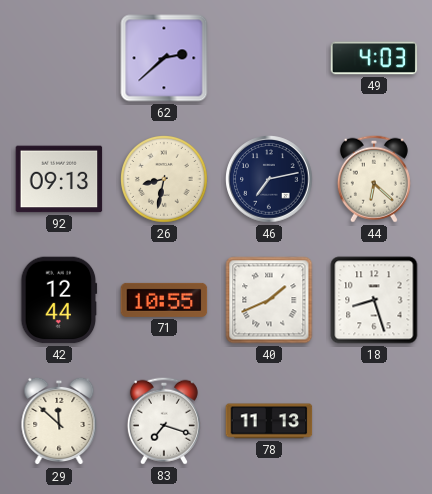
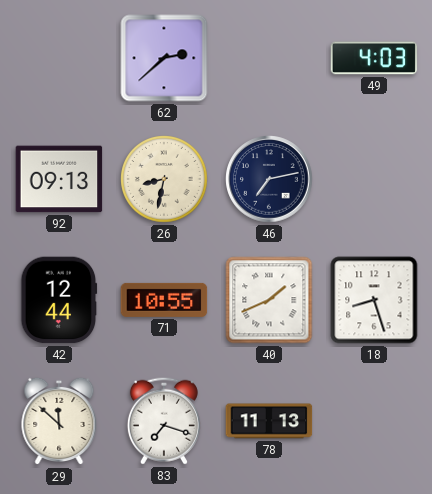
44: 6:22 -> none
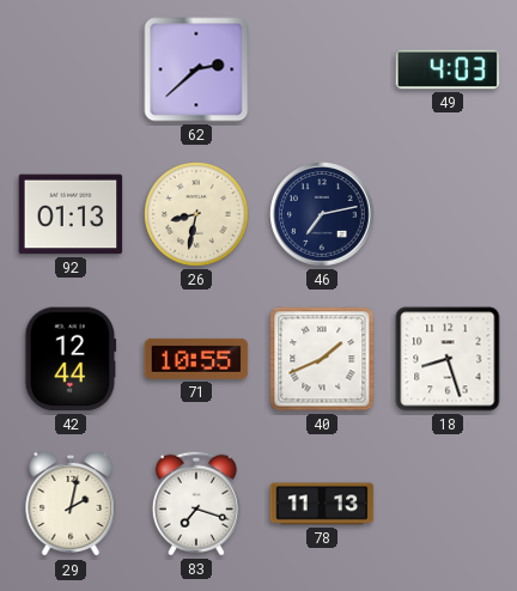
92: 09:13 -> 01:13
29: 11:52 -> 2:02
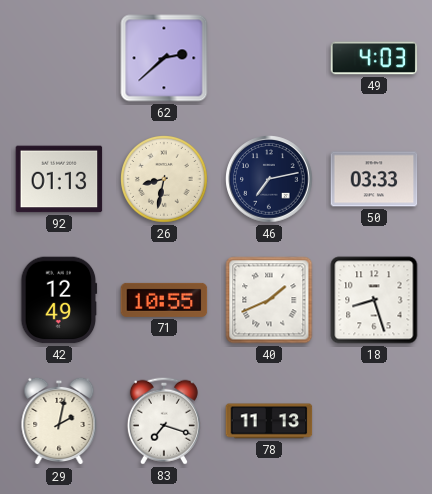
50: none -> 03:33
42: 12:44 -> 12:49
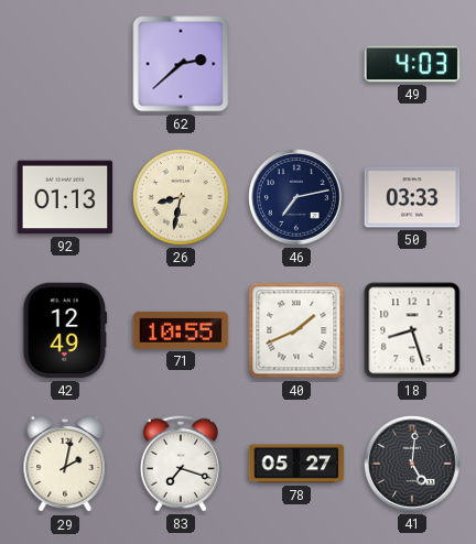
78: 11:13 -> 05:27
41: none -> 5:01
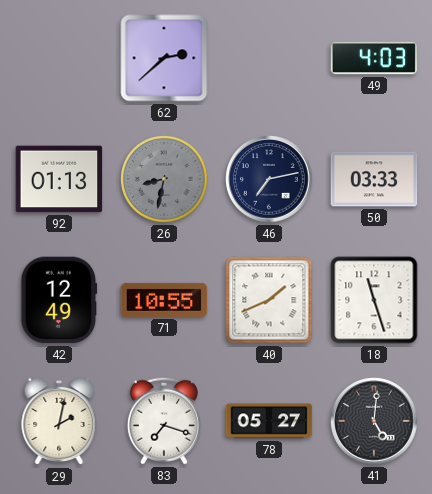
26 dial: cream -> grey
18: 8:27 -> 11:27
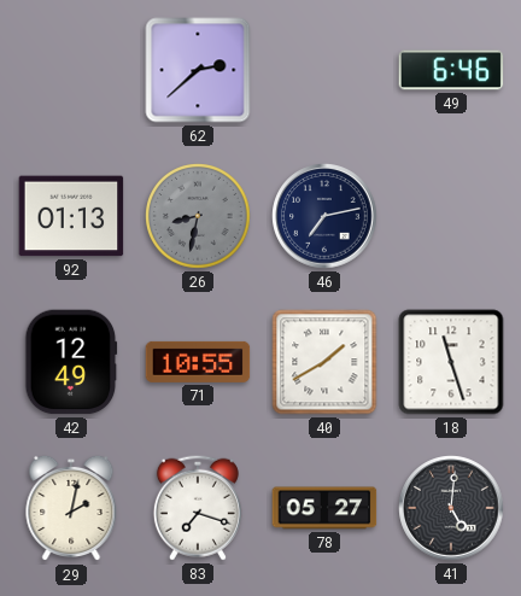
49: 4:03 -> 6:46
50: 03:33 -> none
40: 1:41 -> 1:40
